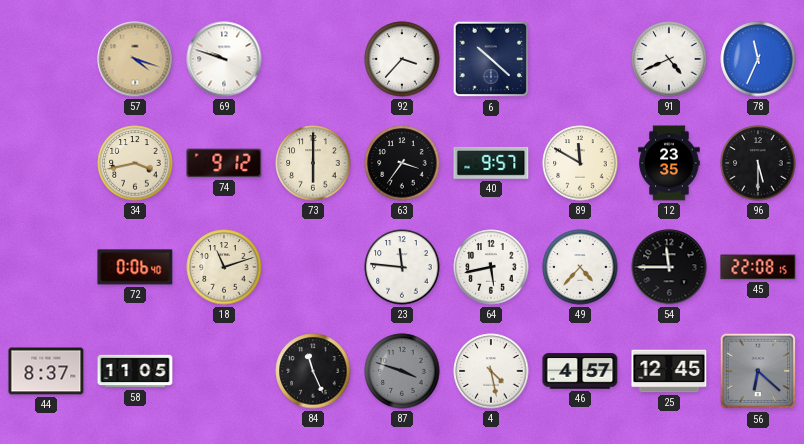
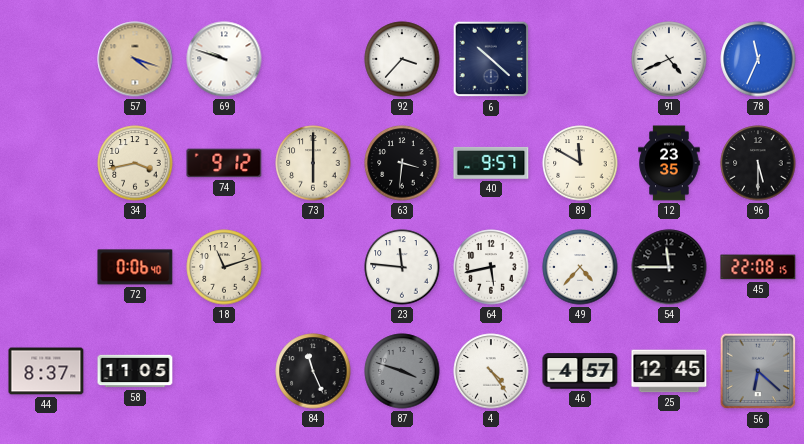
63: 3:36 -> 3:31
4: 4:28 -> 4:24
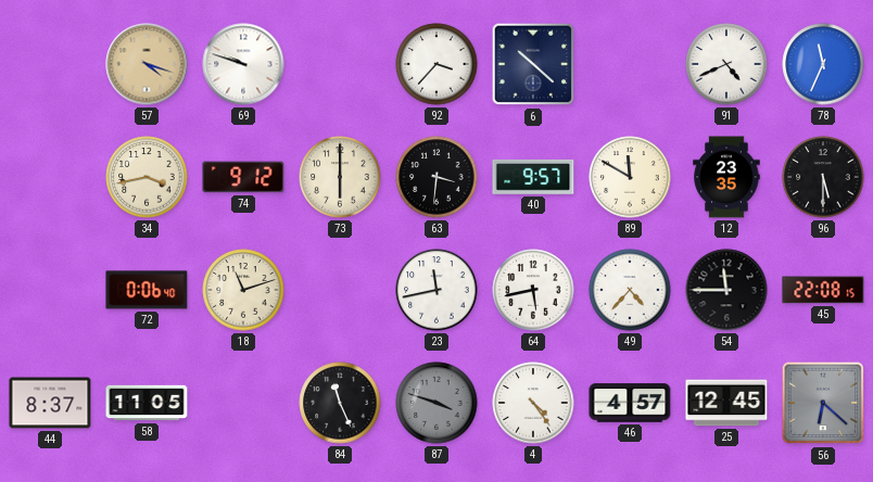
23: 11:46 -> 11:43
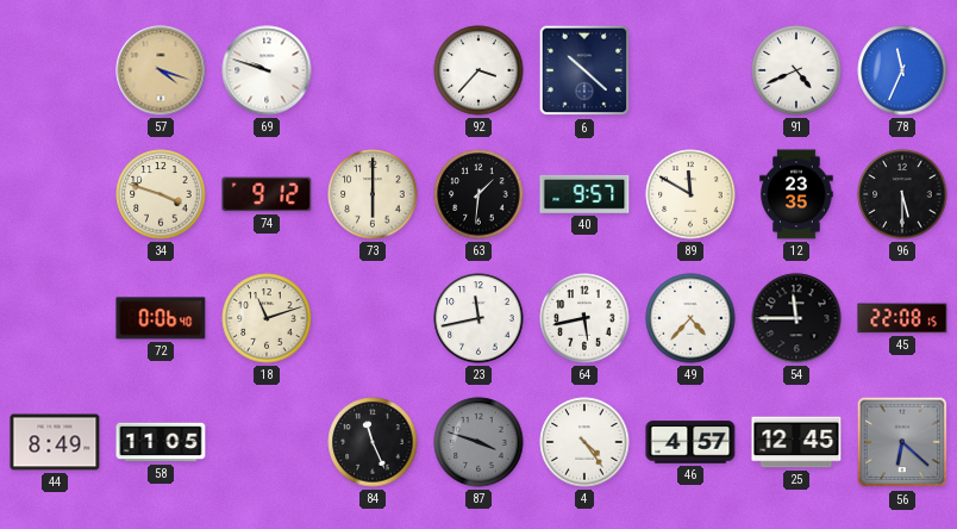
34: 3:43 -> 3:48
63: 3:31 -> 1:31
44: 8:37 -> 8:49
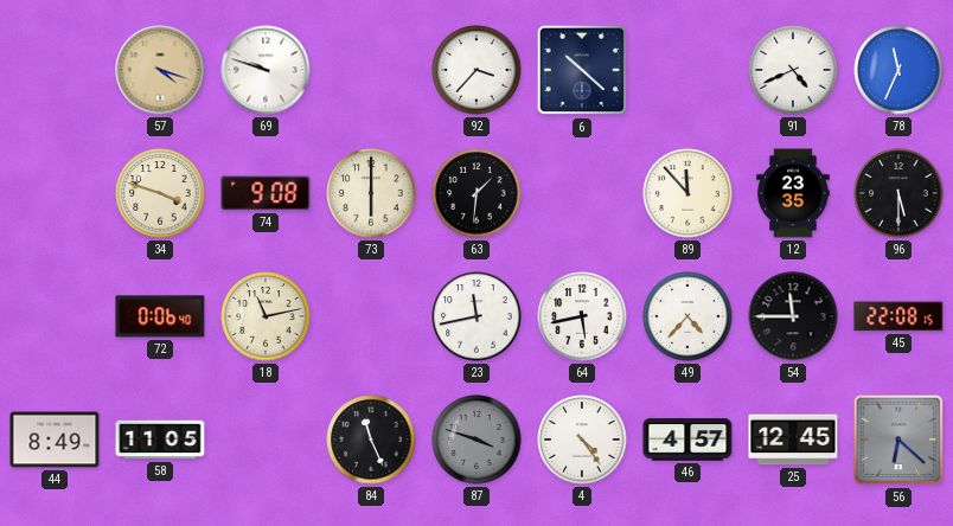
74: 9:12 -> 9:08
40: 9:57 -> none
89: 11:50 -> 11:53
18: 11:12 -> 11:13
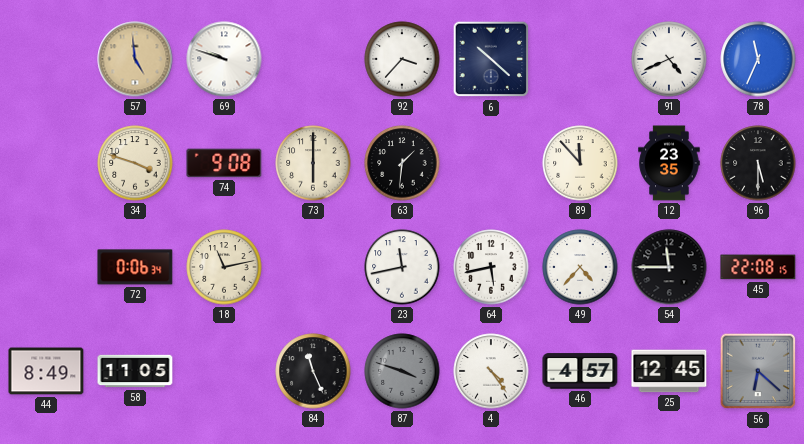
57: 4:18 -> 4:59
72: 0:06:40 -> 0:06:34
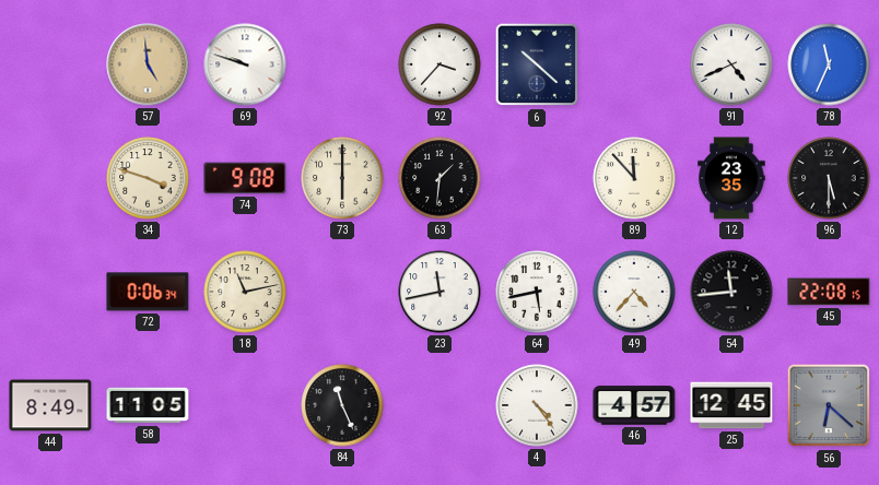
54: 11:45 -> 11:44
87: 3:48 -> none
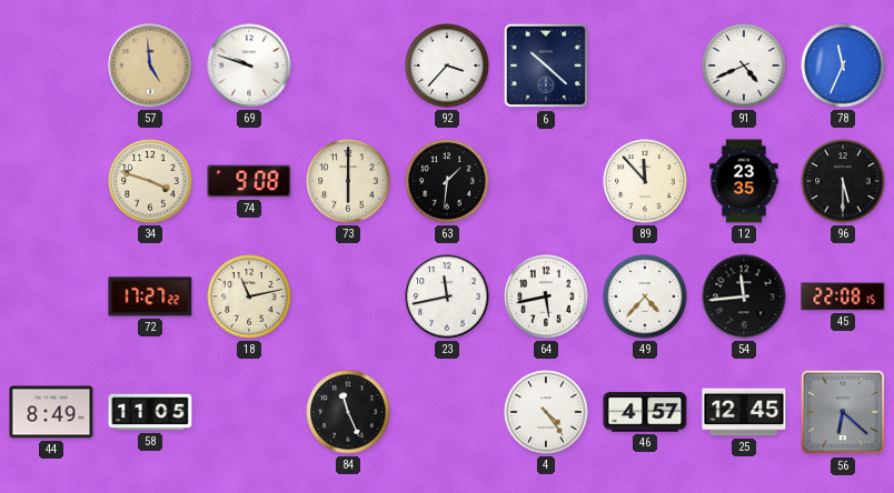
72: 0:06 -> 17:27
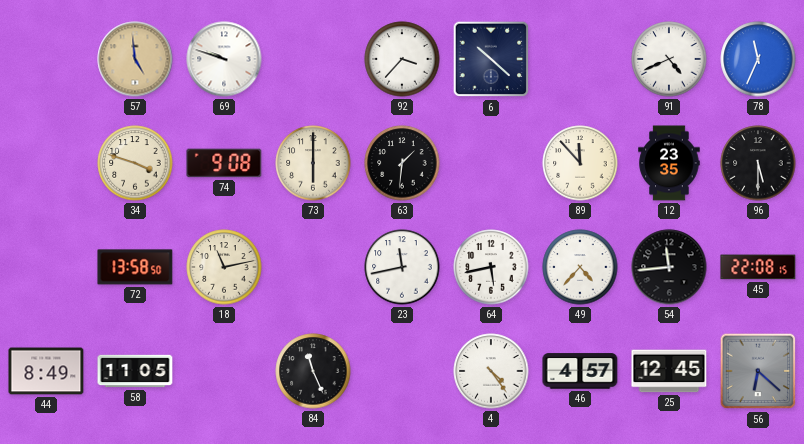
72: 17:27 -> 13:58
